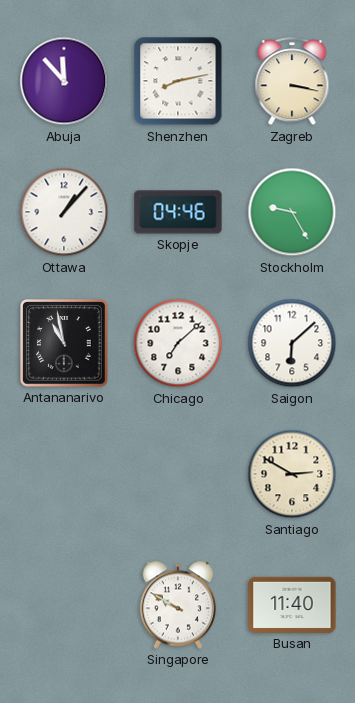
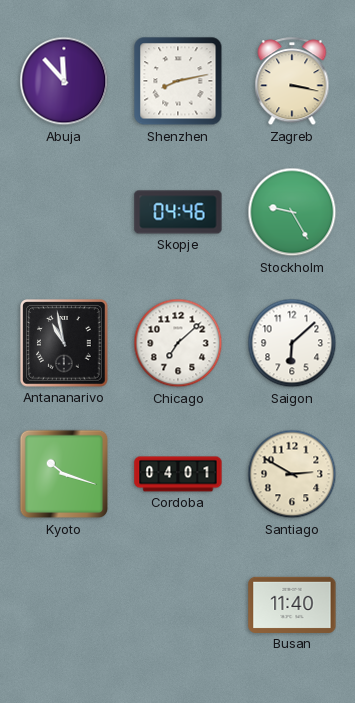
Ottawa: 1:07 -> none
Kyoto: none -> 10:18
Cordoba: none -> 04:01
Singapore: 9:50 -> none
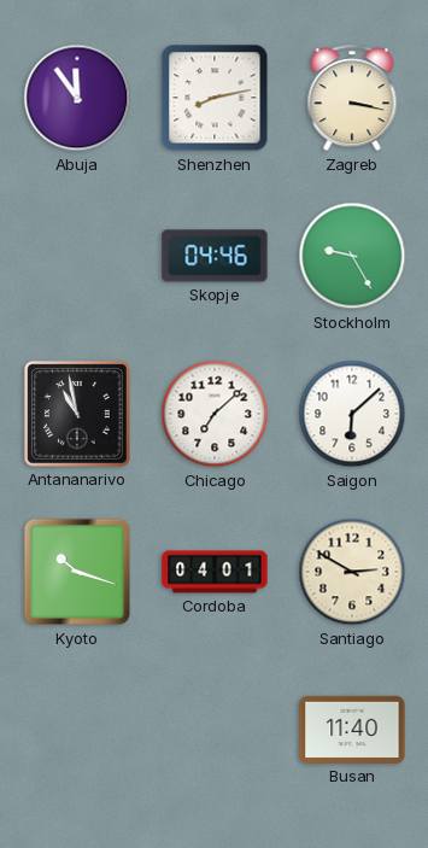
Abuja: 11:53 -> 11:54
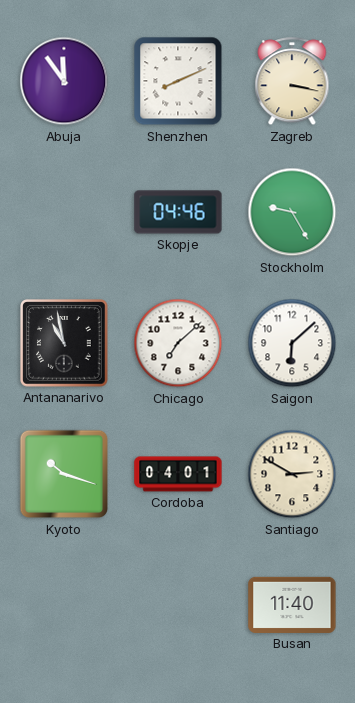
Shenzhen: 8:13 -> 8:11
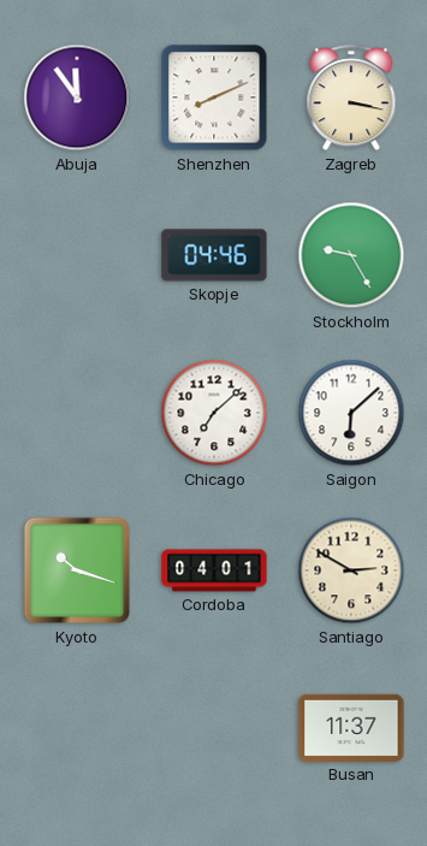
Antananarivo: 10:58 -> none
Busan: 11:40 -> 11:37
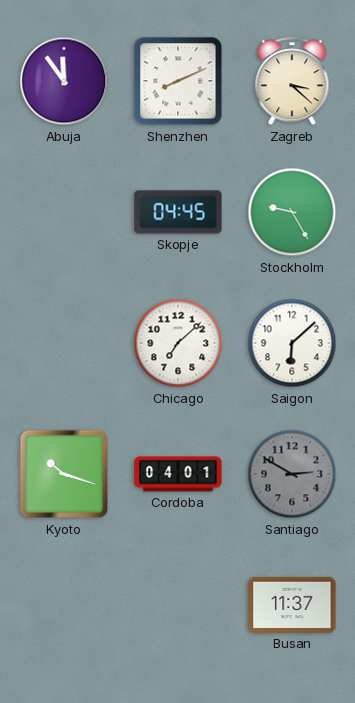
Zagreb: 3:17 -> 3:22
Skopje: 04:46 -> 04:45
Santiago dial: cream -> grey
